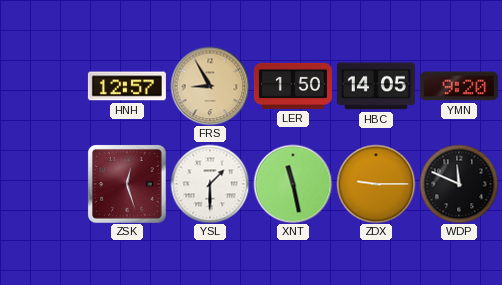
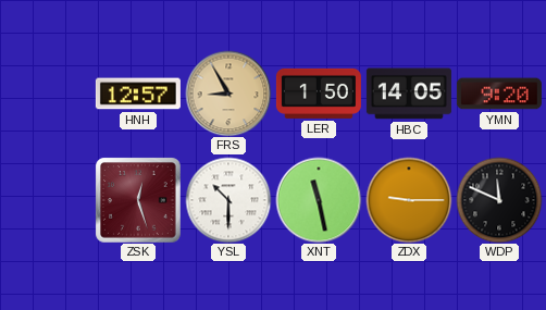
YSL: 1:30 -> 10:30
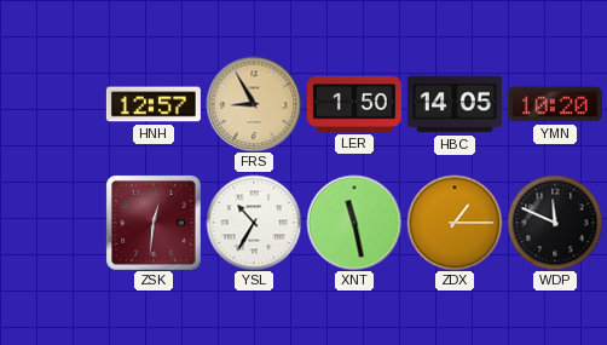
YMN: 9:20 -> 10:20
ZSK: 12:27 -> 12:31
YSL: 10:30 -> 10:35
ZDX: 9:15 -> 1:15
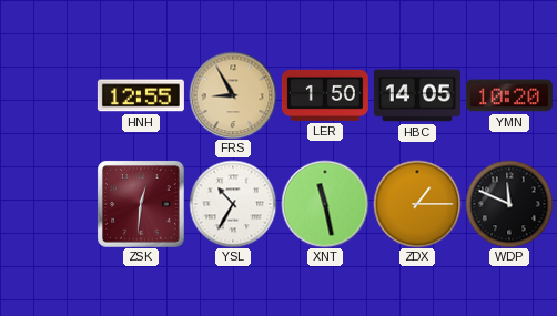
HNH: 12:57 -> 12:55
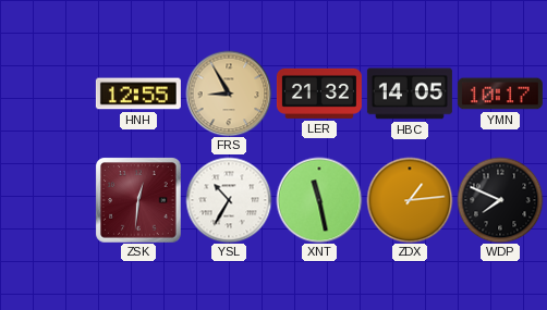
LER: 1:50 -> 21:32
YMN: 10:20 -> 10:17
ZDX: 1:15 -> 1:14
WDP: 11:49 -> 7:49
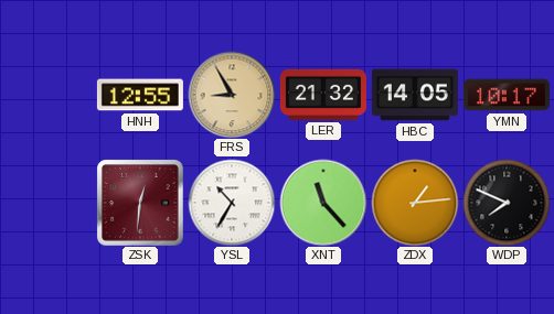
XNT: 11:28 -> 11:23
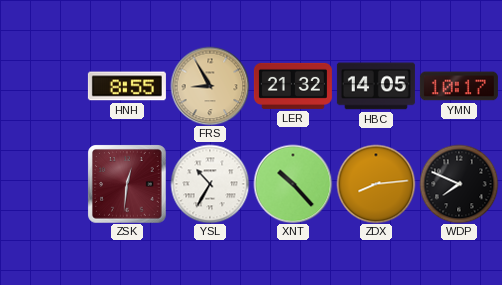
HNH: 12:55 -> 8:55
XNT: 11:23 -> 10:23
ZDX: 1:14 -> 8:14
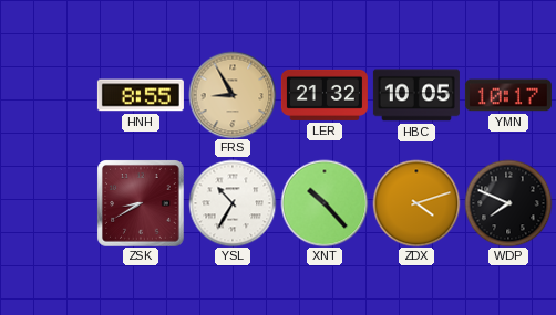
HBC: 14:05 -> 10:05
ZSK: 12:31 -> 8:40
ZDX: 8:14 -> 4:12
